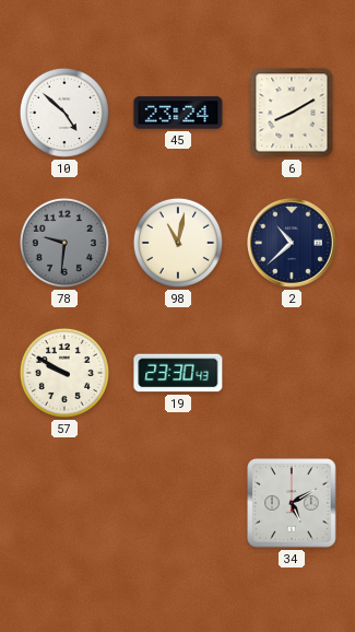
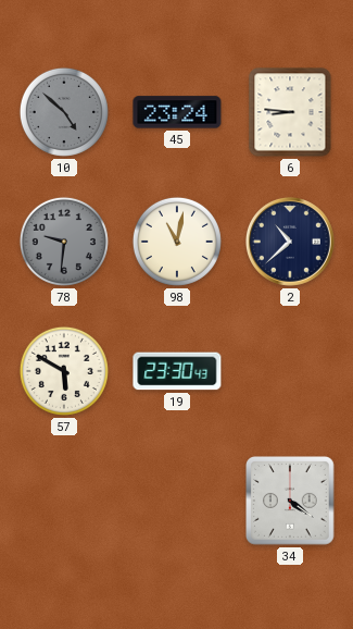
10 dial: white -> grey
6: 8:10 -> 8:46
57: 9:50 -> 5:50
34: 5:10 -> 4:21
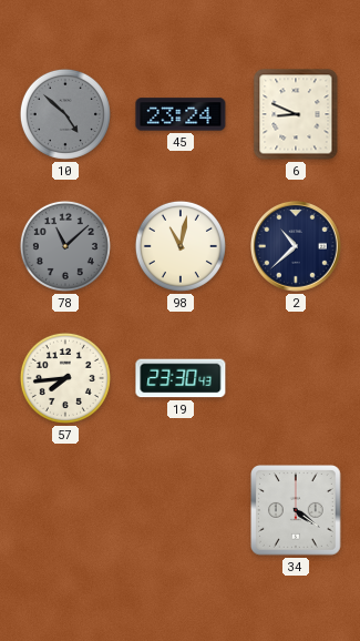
6: 8:46 -> 8:49
78: 9:31 -> 11:08
57: 5:50 -> 7:44
